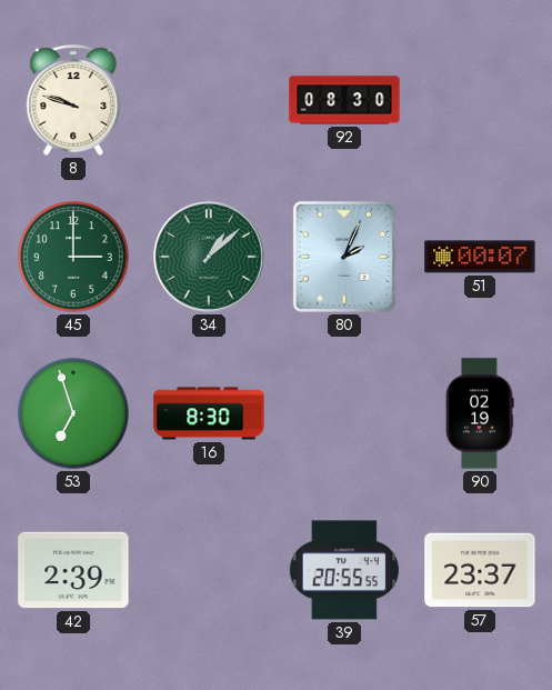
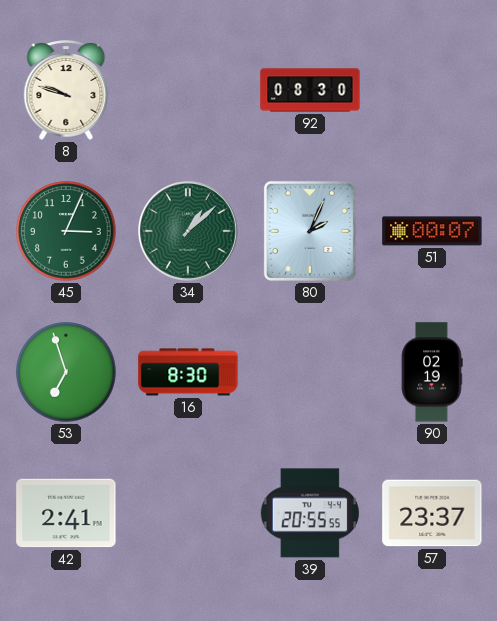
45: 3:00 -> 3:04
42: 2:39 -> 2:41
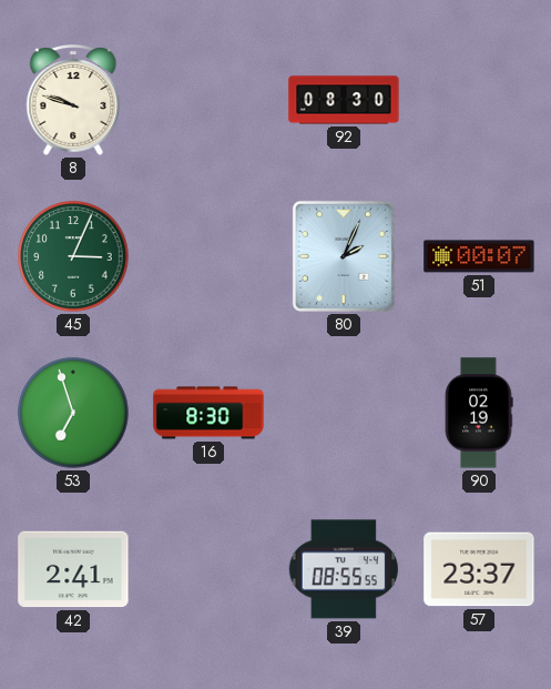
34: 1:08 -> none
39: 20:55 -> 08:55
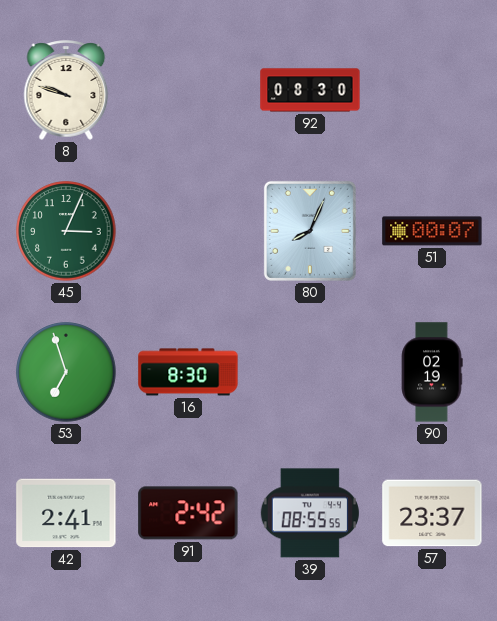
80: 2:04 -> 8:04
91: none -> 2:42
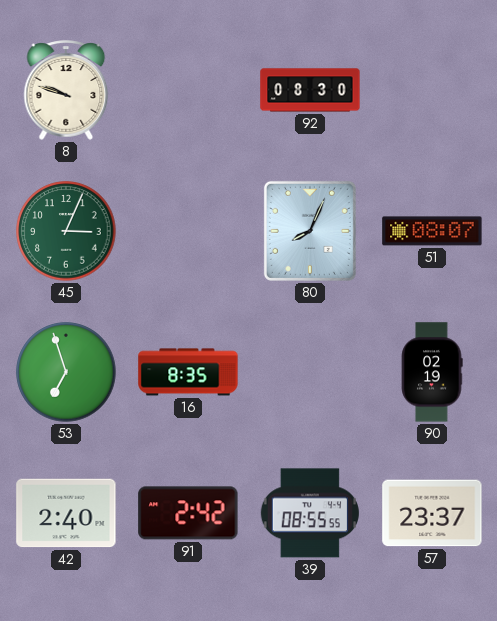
51: 00:07 -> 08:07
16: 8:30 -> 8:35
42: 2:41 -> 2:40
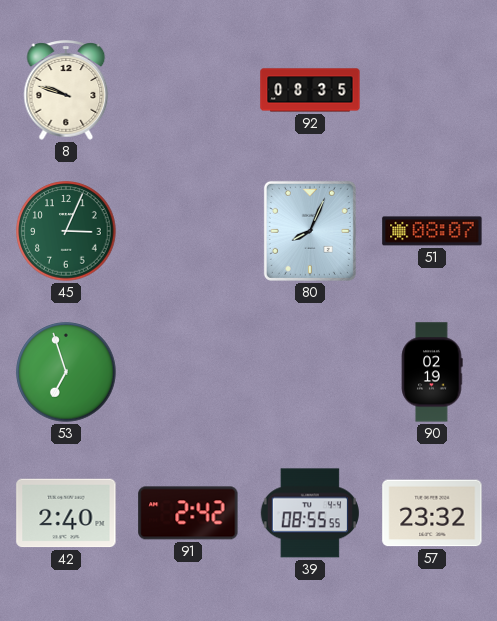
92: 08:30 -> 08:35
16: 8:35 -> none
57: 23:37 -> 23:32
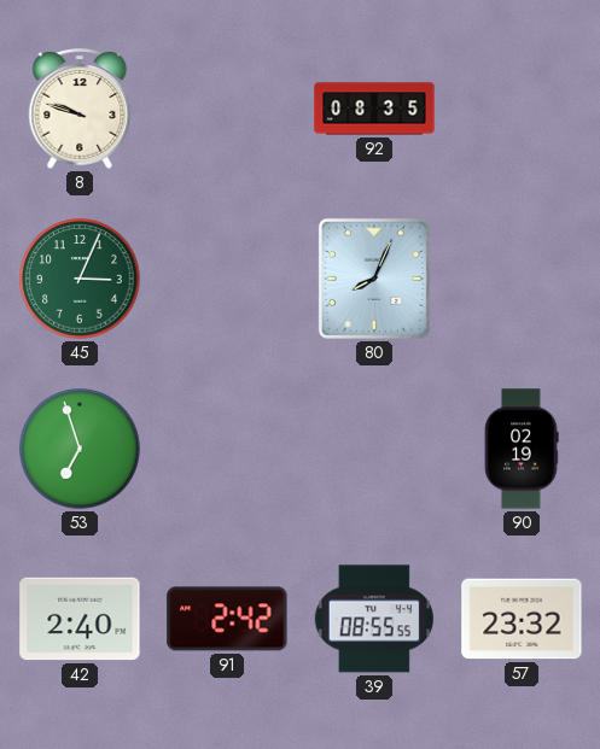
51: 08:07 -> none
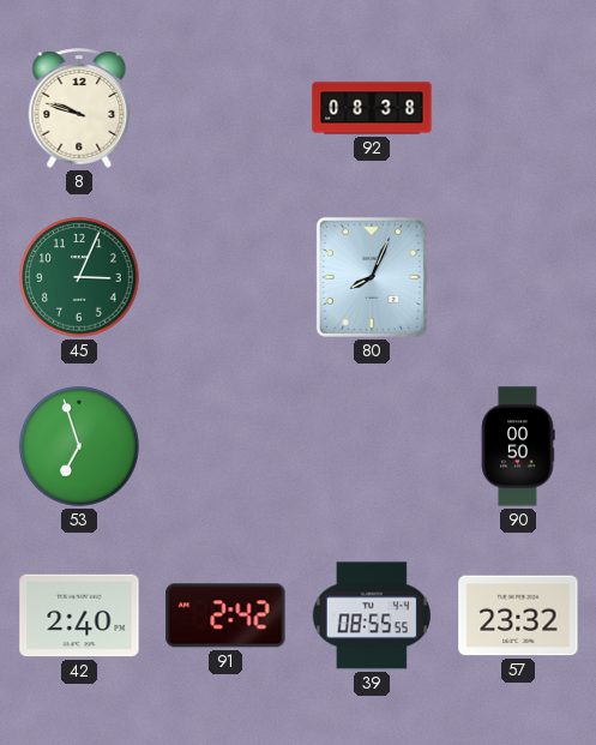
92: 08:35 -> 08:38
90: 02:19 -> 00:50
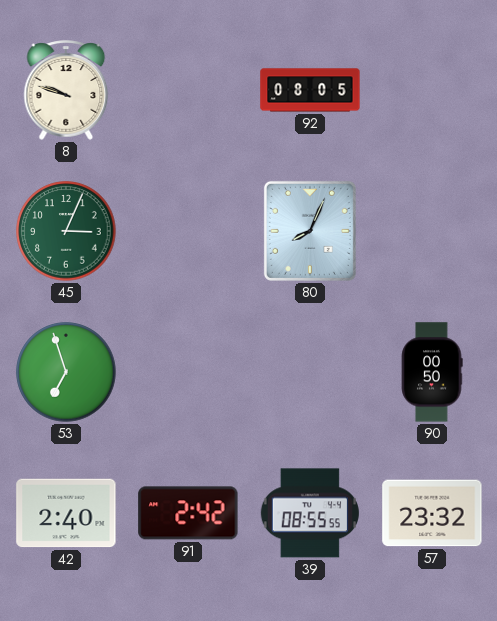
92: 08:38 -> 08:05
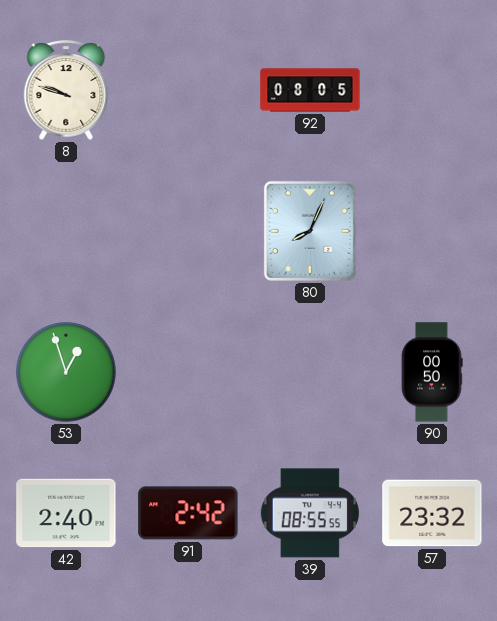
45: 3:04 -> none
53: 6:57 -> 12:57
